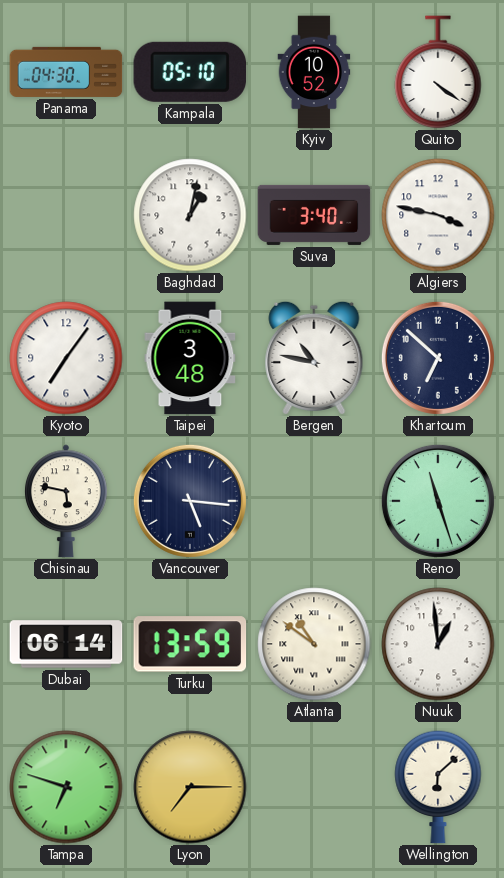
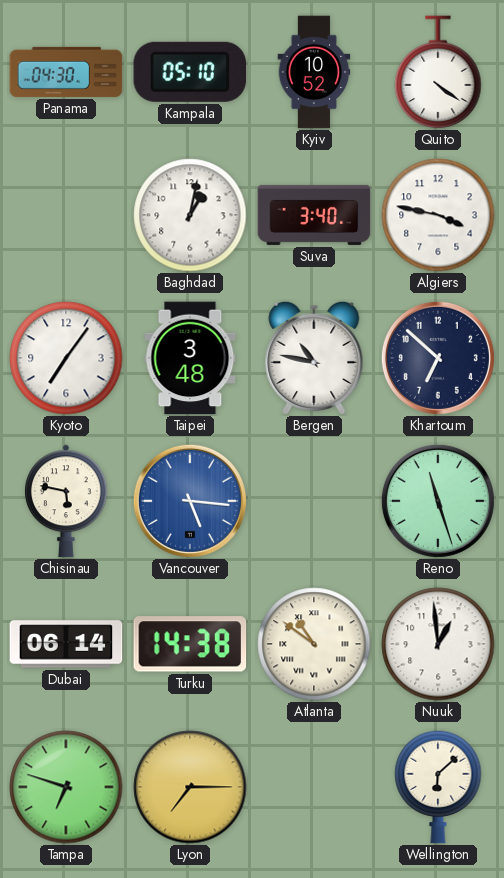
Vancouver dial: navy -> blue
Turku: 13:59 -> 14:38
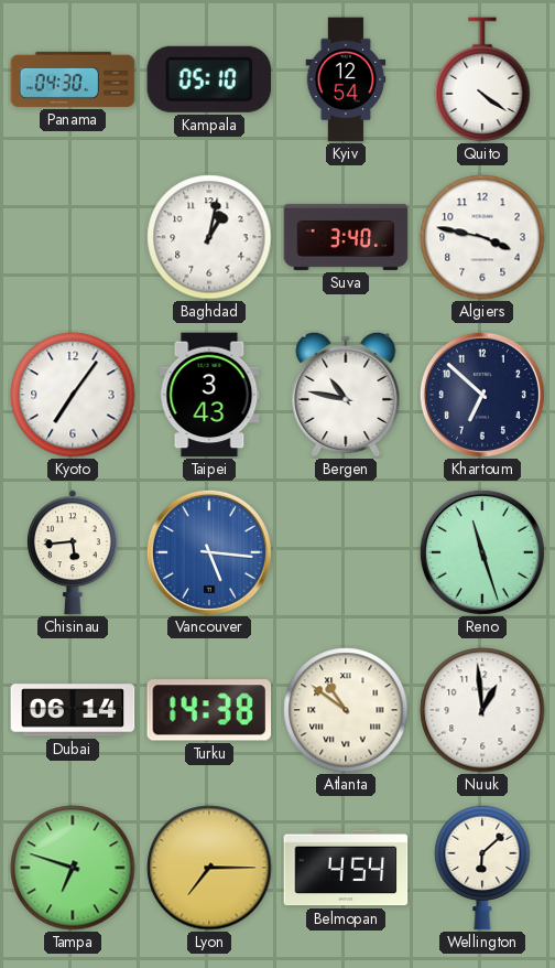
Kyiv: 10:52 -> 12:54
Taipei: 3:48 -> 3:43
Chisinau: 5:47 -> 5:44
Belmopan: none -> 4:54
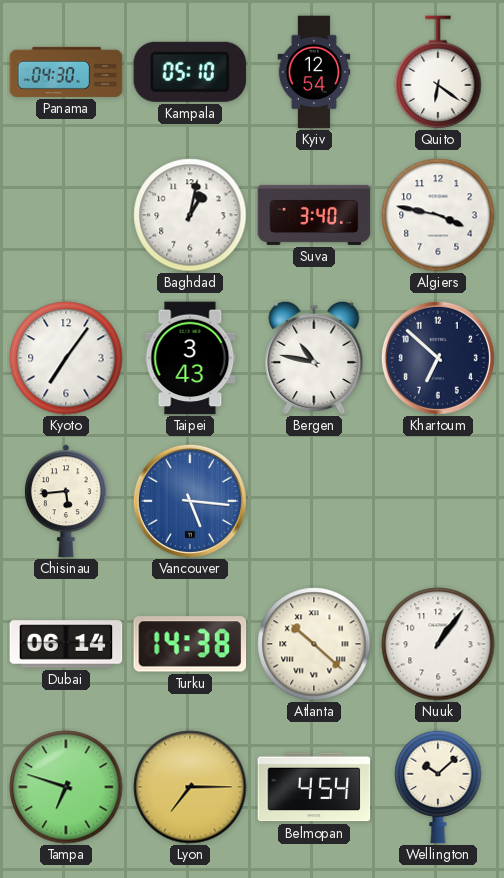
Quito: 4:21 -> 6:21
Reno: 11:27 -> none
Atlanta: 10:51 -> 10:22
Nuuk: 12:59 -> 1:06
Wellington: 6:08 -> 10:08
